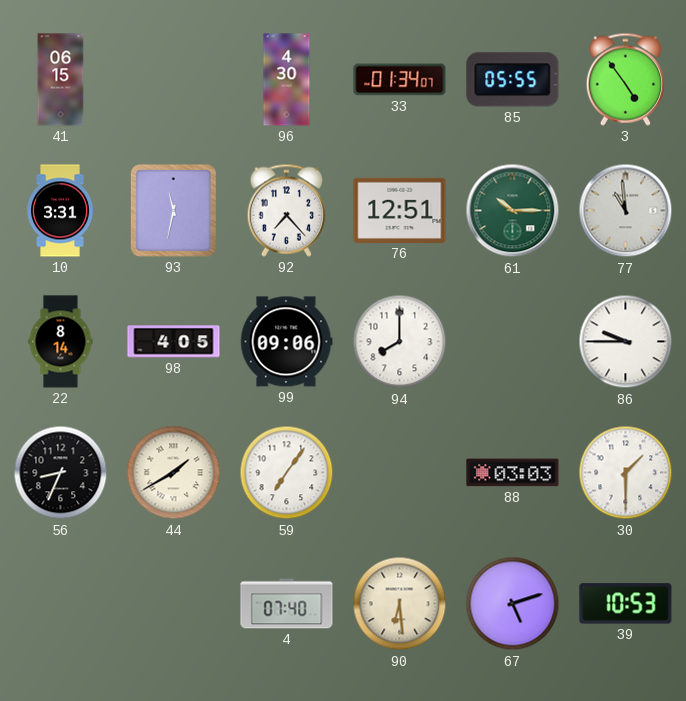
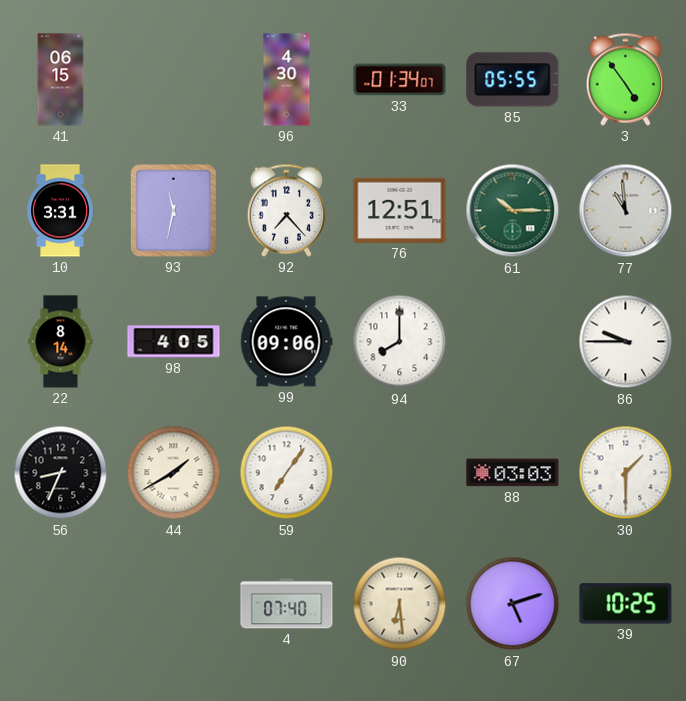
39: 10:53 -> 10:25
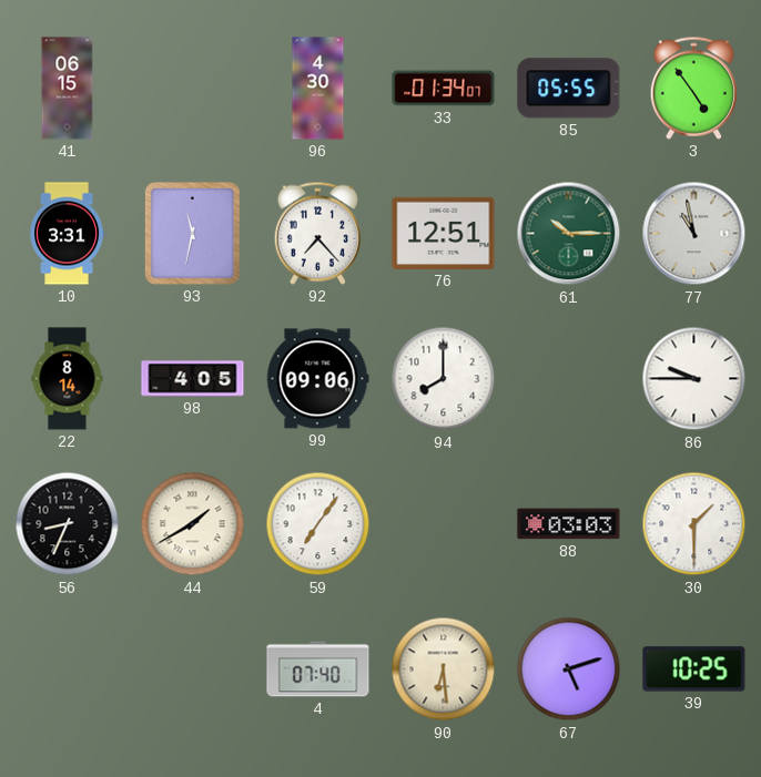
77: 10:59 -> 10:58
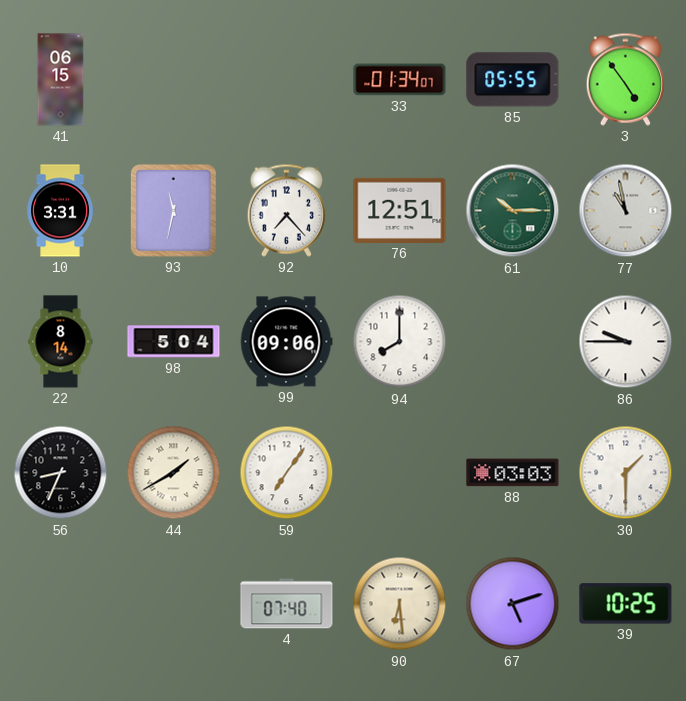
96: 4:30 -> none
98: 4:05 -> 5:04
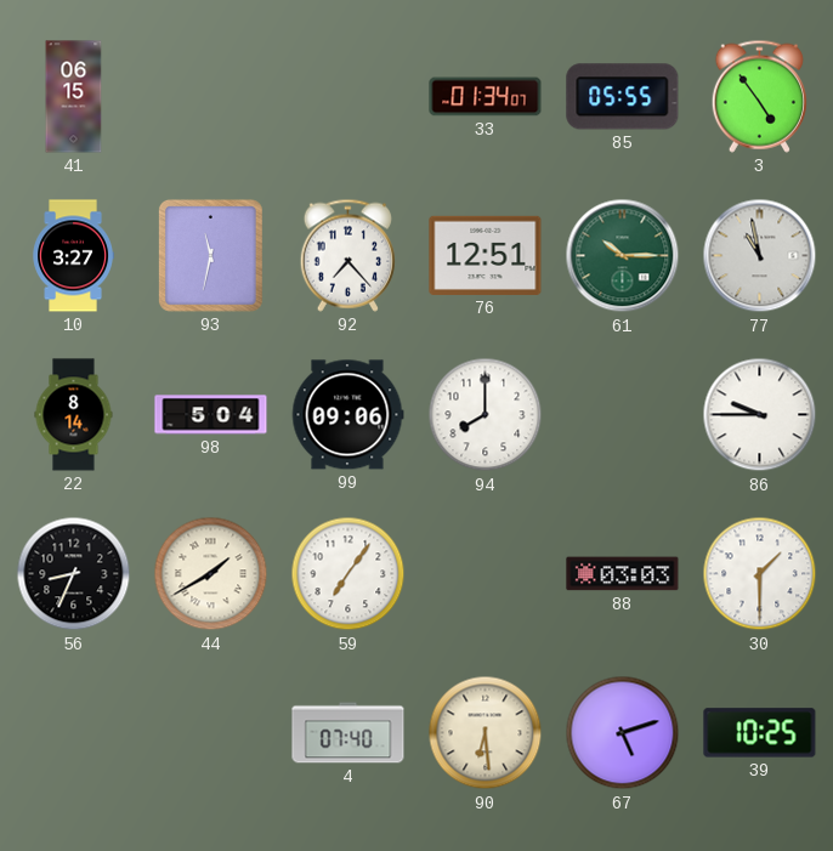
10: 3:31 -> 3:27
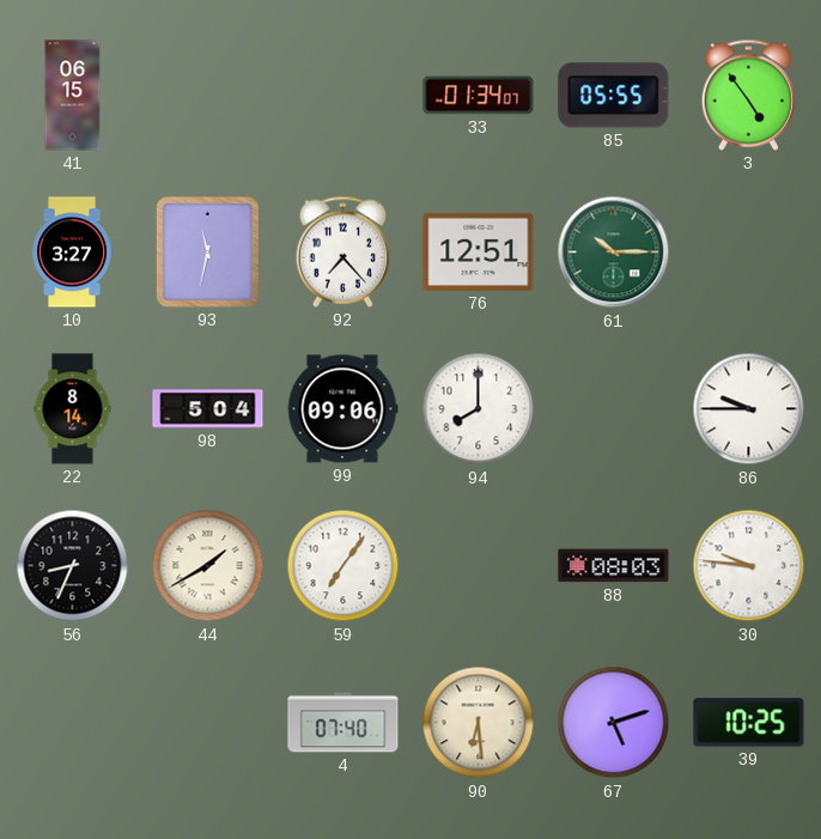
77: 10:58 -> none
88: 03:03 -> 08:03
30: 1:30 -> 9:46
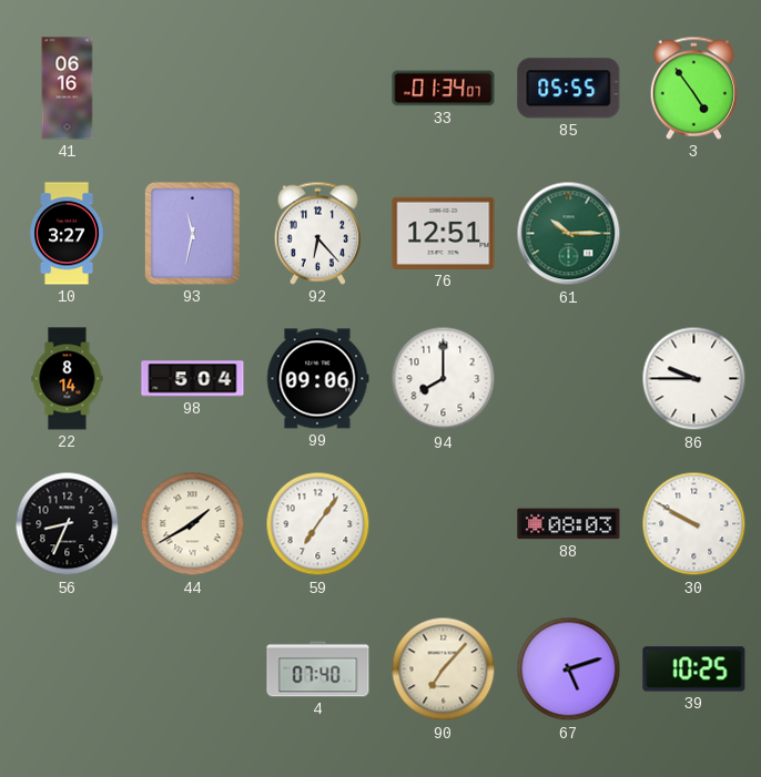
41: 06:15 -> 06:16
92: 7:23 -> 6:23
30: 9:46 -> 9:50
90: 6:29 -> 7:07
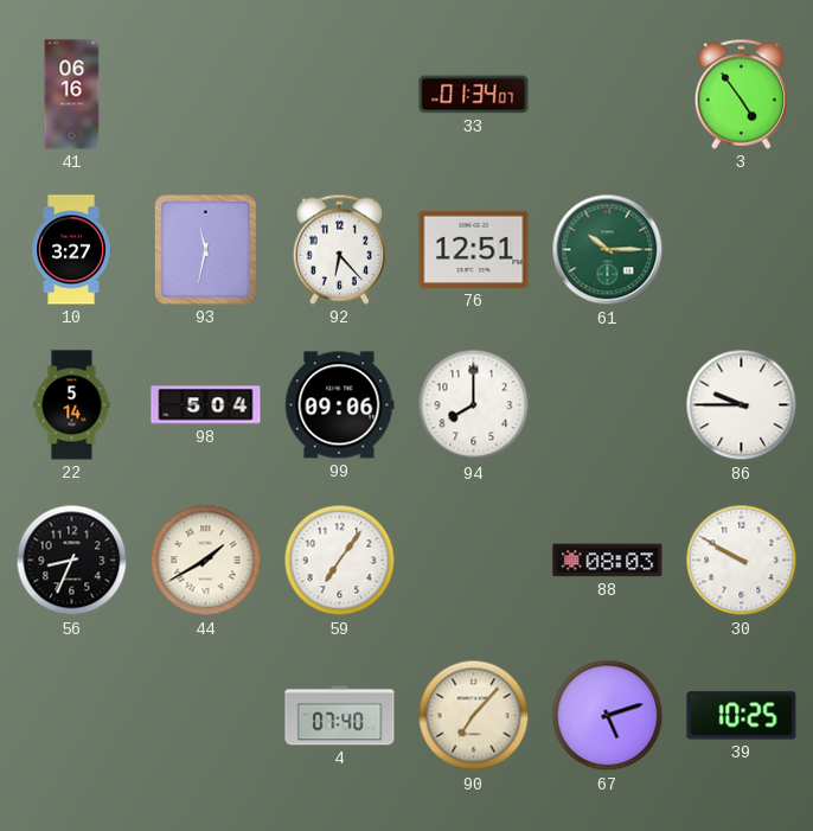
85: 05:55 -> none
22: 8:14 -> 5:14
